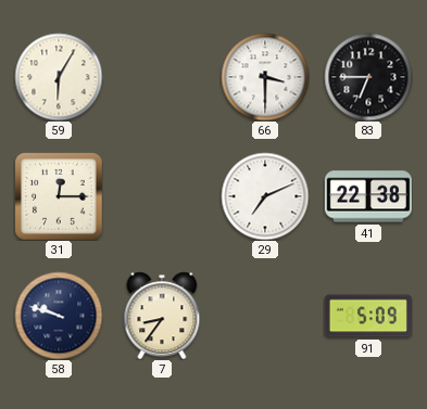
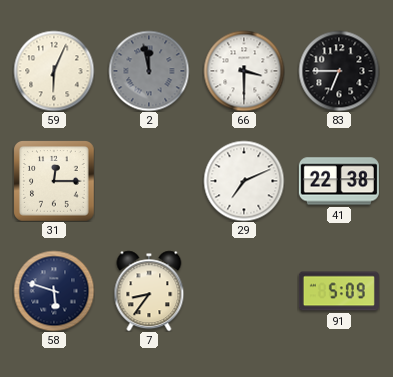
59: 6:05 -> 6:04
2: none -> 11:58
58: 9:48 -> 5:48
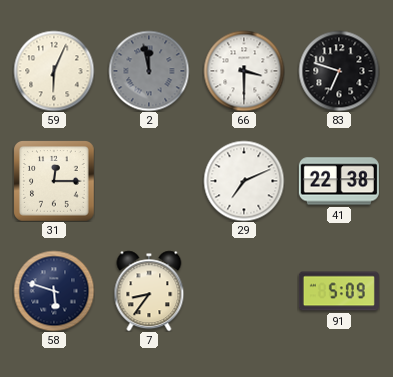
83: 6:45 -> 6:48
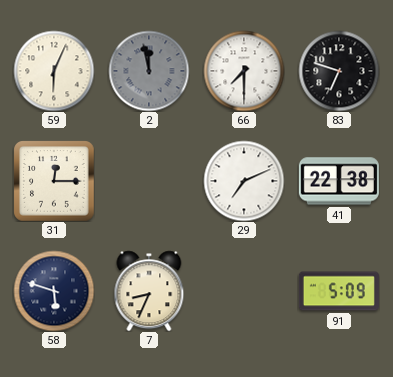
66: 3:30 -> 7:30
7: 8:36 -> 8:34
